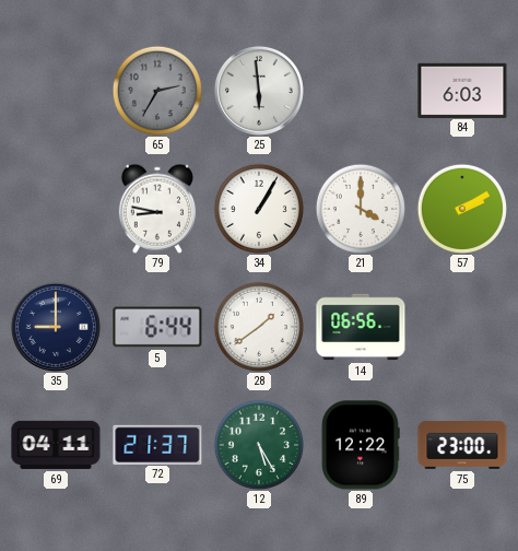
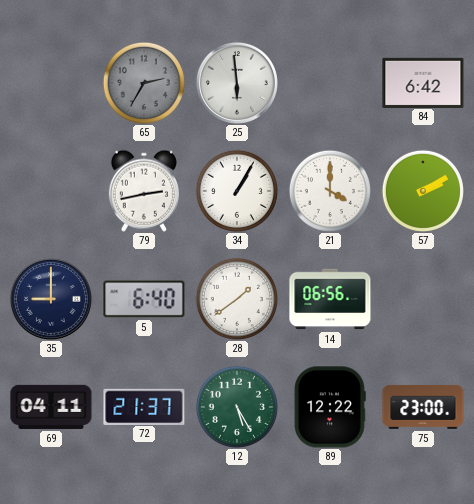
84: 6:03 -> 6:42
79: 8:47 -> 2:43
5: 6:44 -> 6:40
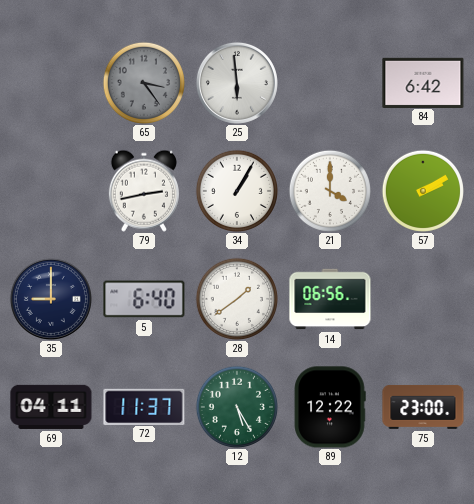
65: 2:35 -> 3:24
72: 21:37 -> 11:37
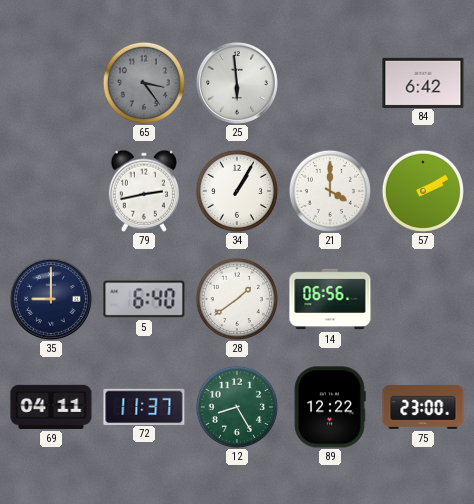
12: 5:25 -> 8:25
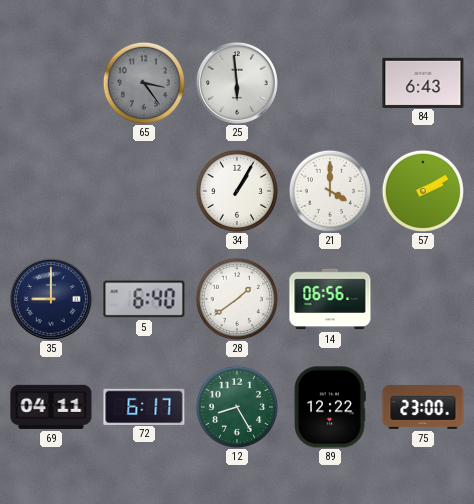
84: 6:42 -> 6:43
79: 2:43 -> none
72: 11:37 -> 6:17
